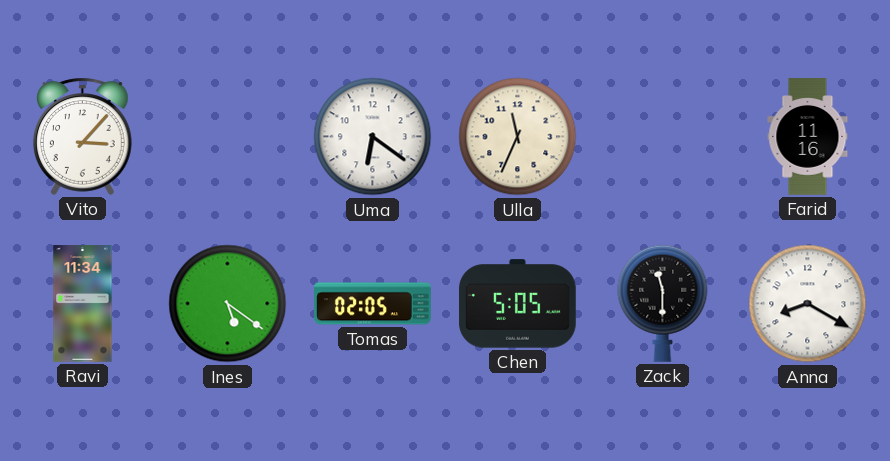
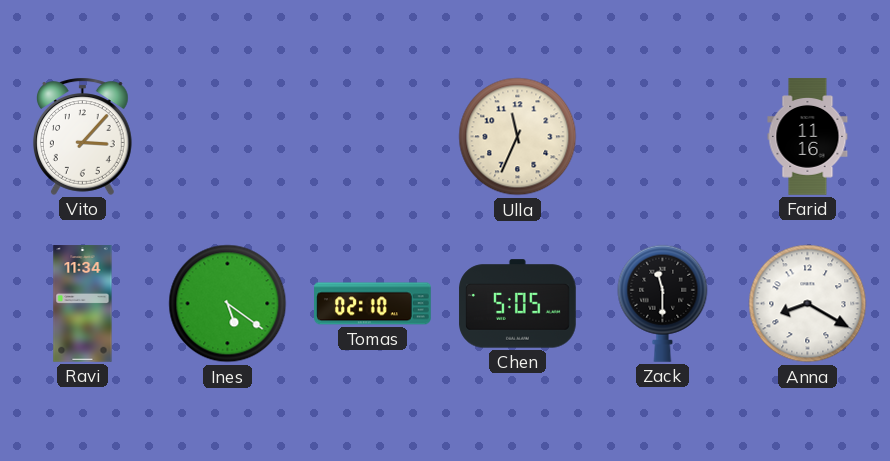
Uma: 6:21 -> none
Tomas: 02:05 -> 02:10
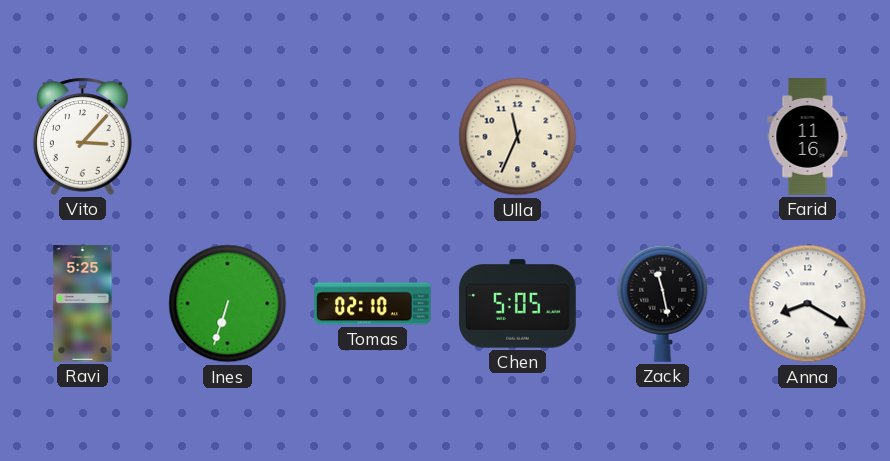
Ravi: 11:34 -> 5:25
Ines: 5:21 -> 6:33
Zack: 11:30 -> 11:28
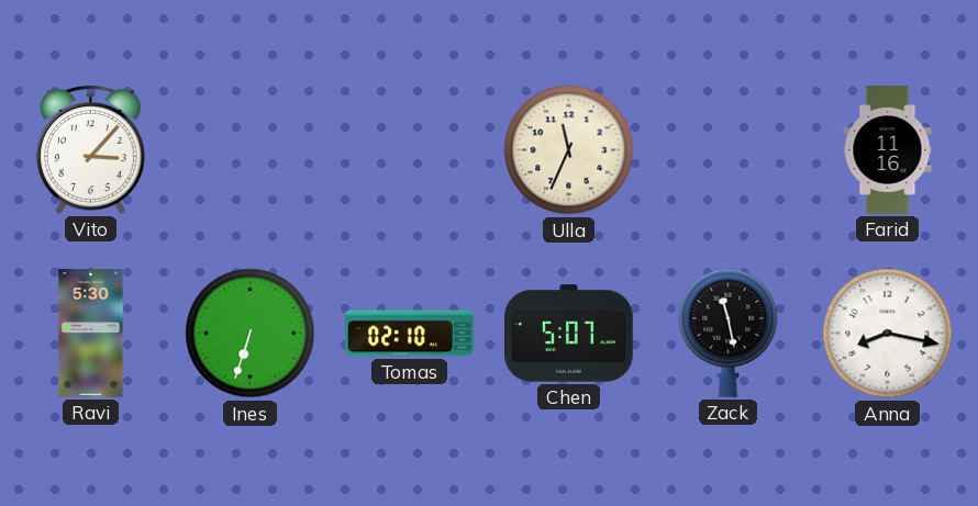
Ravi: 5:25 -> 5:30
Chen: 5:05 -> 5:07
Anna: 8:20 -> 8:17
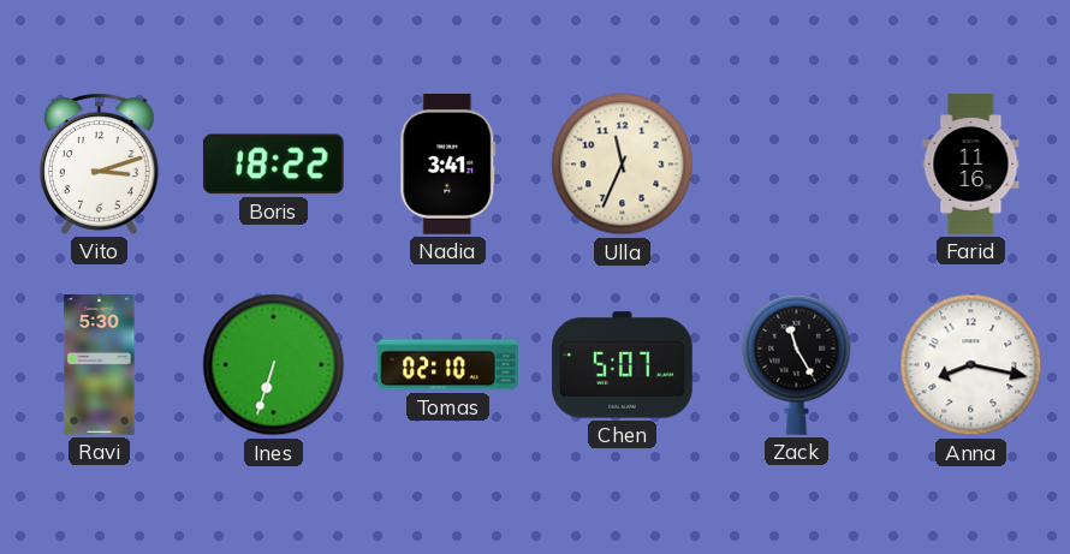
Vito: 3:07 -> 3:12
Boris: none -> 18:22
Nadia: none -> 3:41
Zack: 11:28 -> 11:25
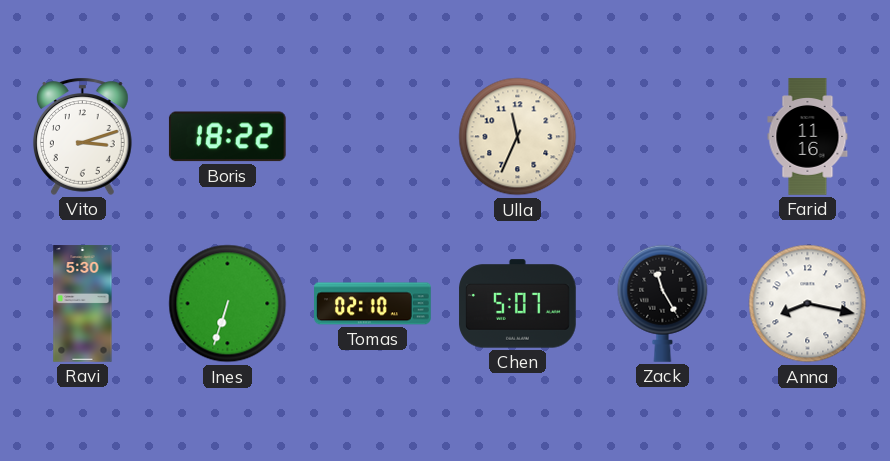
Nadia: 3:41 -> none
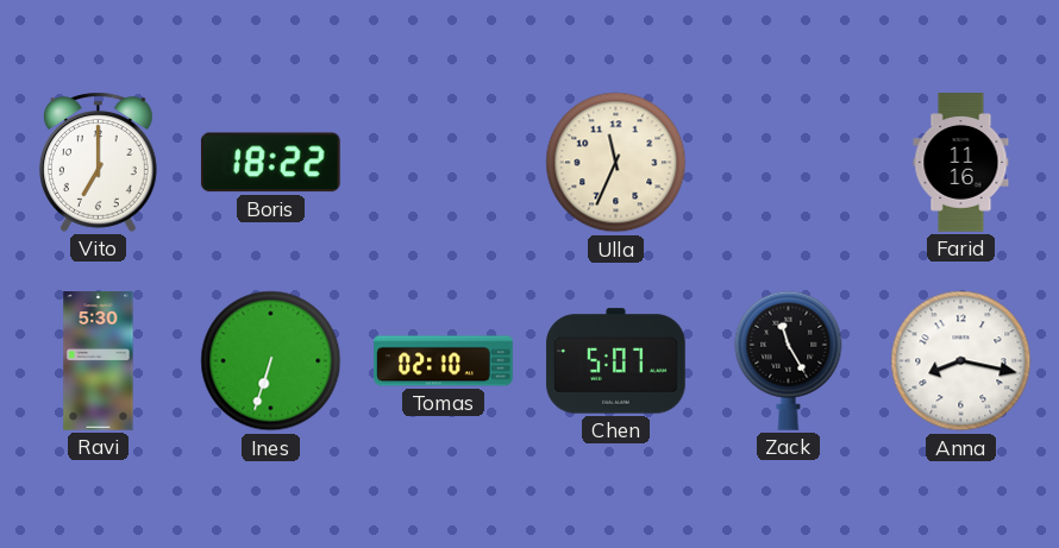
Vito: 3:12 -> 7:00
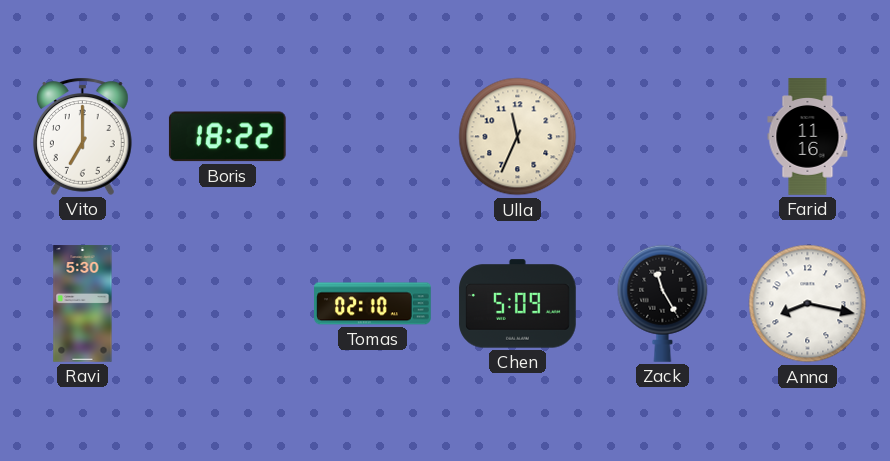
Ines: 6:33 -> none
Chen: 5:07 -> 5:09
